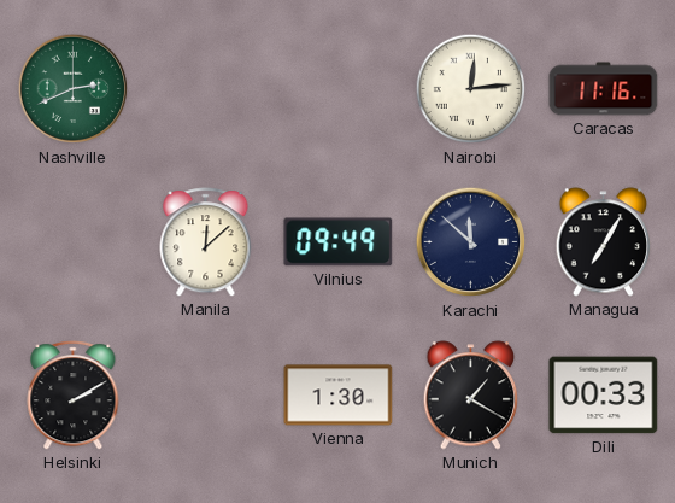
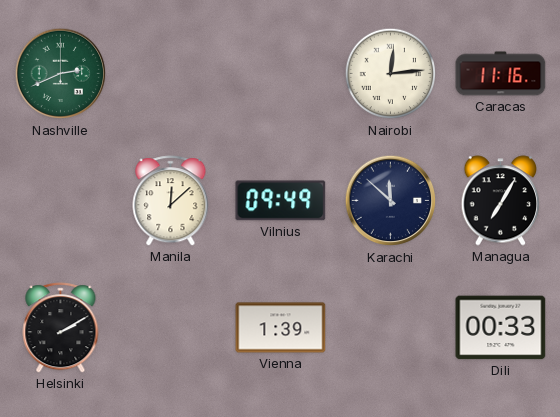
Vienna: 1:30 -> 1:39
Munich: 1:20 -> none
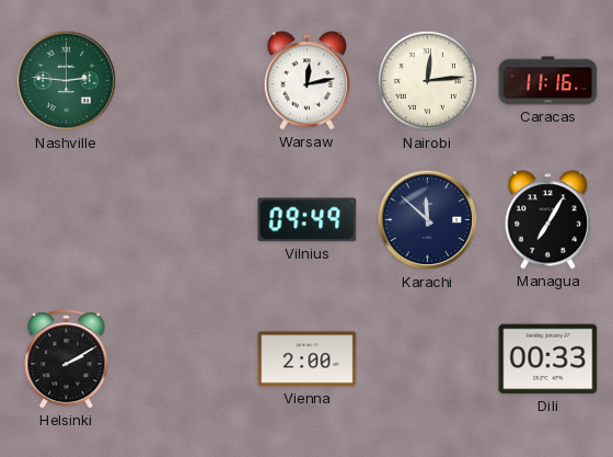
Nashville: 2:41 -> 2:46
Warsaw: none -> 12:13
Manila: 12:08 -> none
Vienna: 1:39 -> 2:00
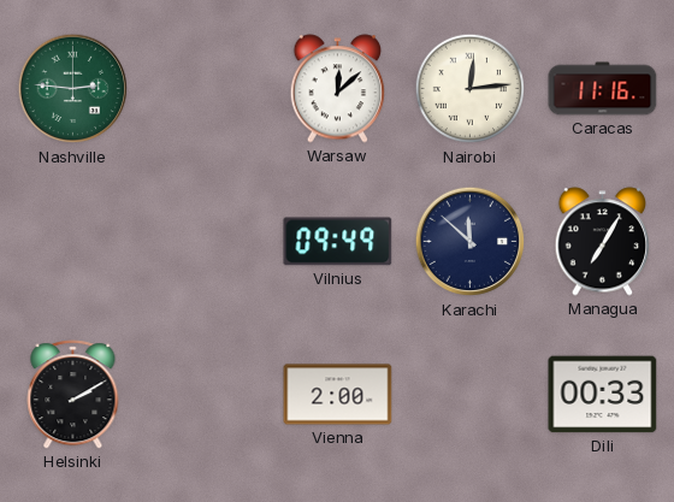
Warsaw: 12:13 -> 12:08
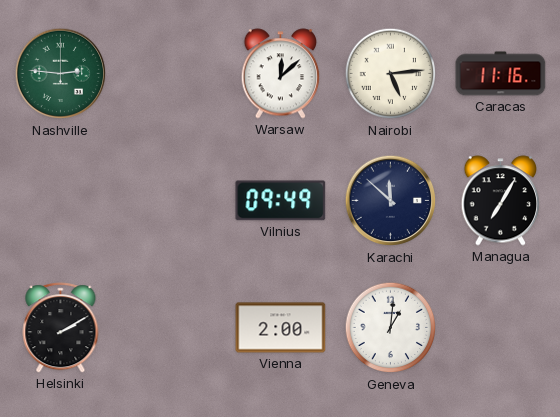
Nairobi: 12:14 -> 5:14
Geneva: none -> 1:01
Dili: 00:33 -> none
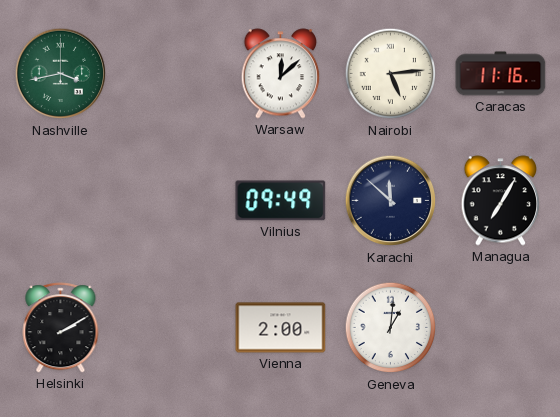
Nashville: 2:46 -> 3:43
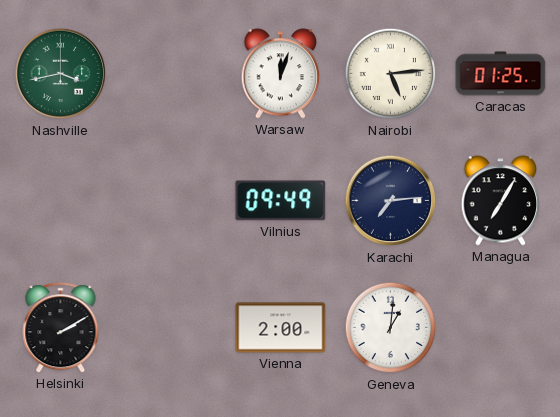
Warsaw: 12:08 -> 12:03
Caracas: 11:16 -> 01:25
Karachi: 11:52 -> 7:14
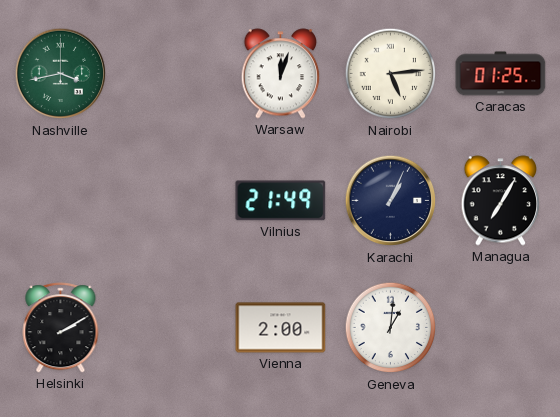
Vilnius: 09:49 -> 21:49
Karachi: 7:14 -> 1:04
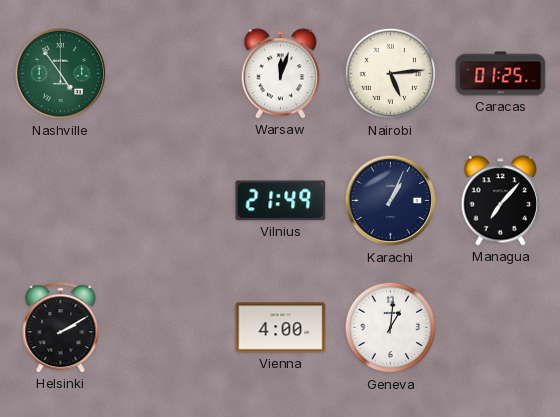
Nashville: 3:43 -> 4:54
Managua: 7:05 -> 7:07
Vienna: 2:00 -> 4:00
